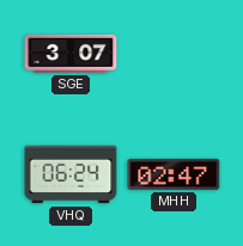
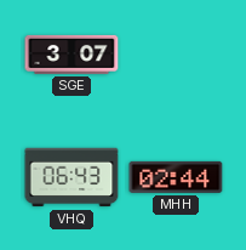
VHQ: 06:24 -> 06:43
MHH: 02:47 -> 02:44
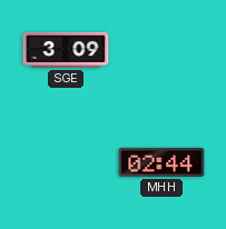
SGE: 3:07 -> 3:09
VHQ: 06:43 -> none
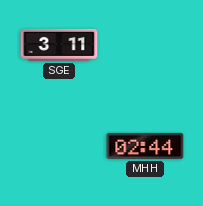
SGE: 3:09 -> 3:11
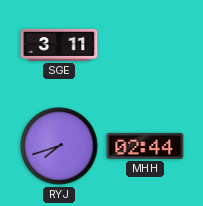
RYJ: none -> 7:42
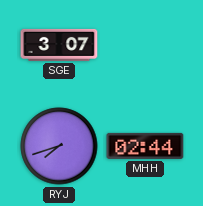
SGE: 3:11 -> 3:07
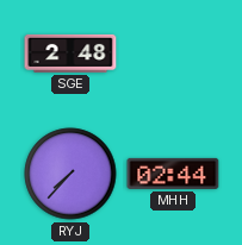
SGE: 3:07 -> 2:48
RYJ: 7:42 -> 7:37
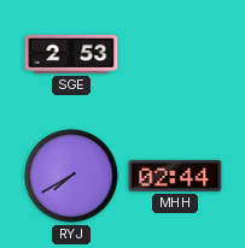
SGE: 2:48 -> 2:53
RYJ: 7:37 -> 7:40
